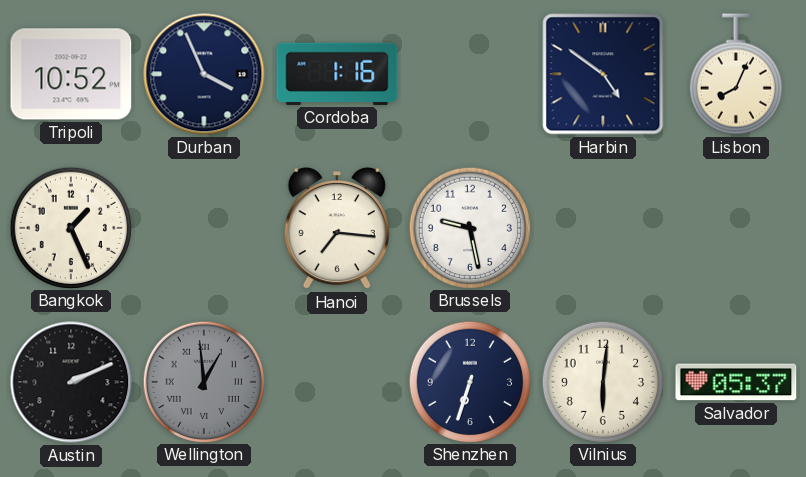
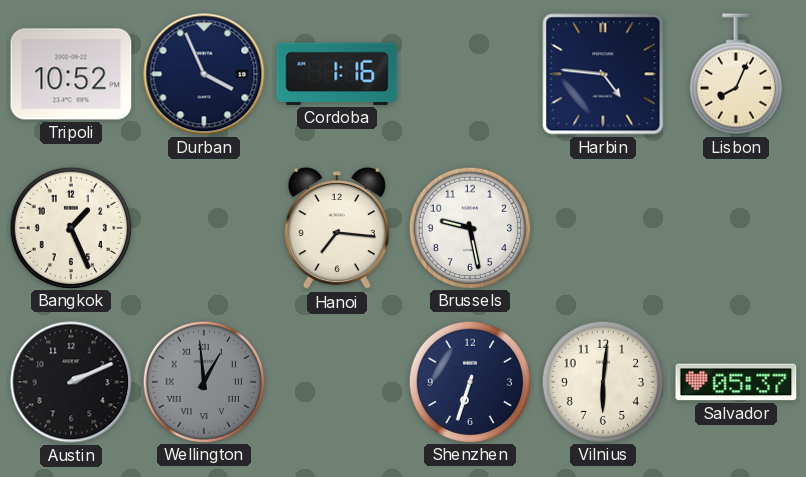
Harbin: 4:51 -> 4:46
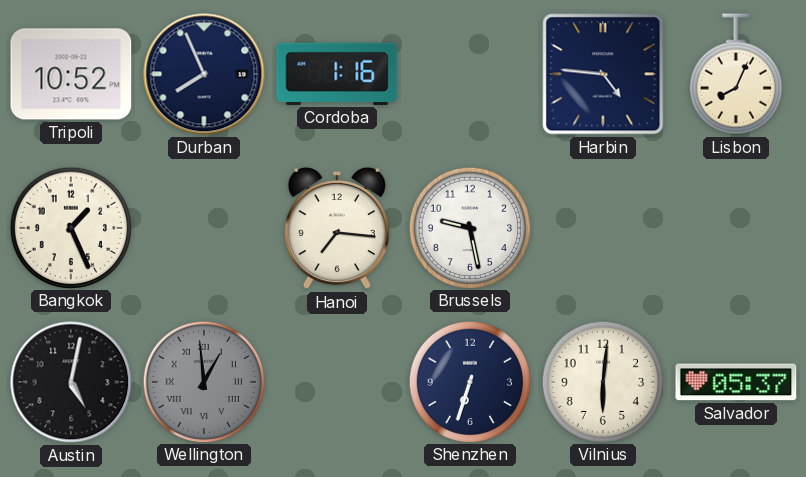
Durban: 3:56 -> 7:56
Austin: 2:11 -> 5:02
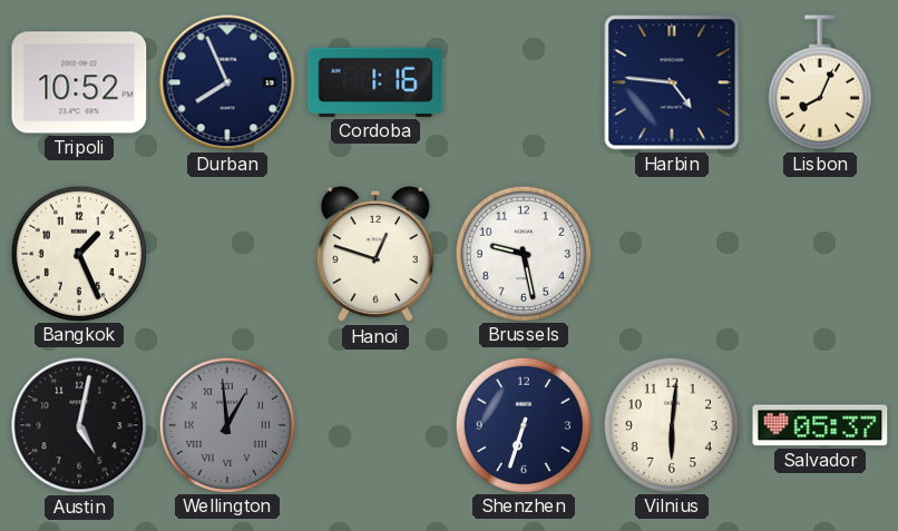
Hanoi: 7:16 -> 12:48
